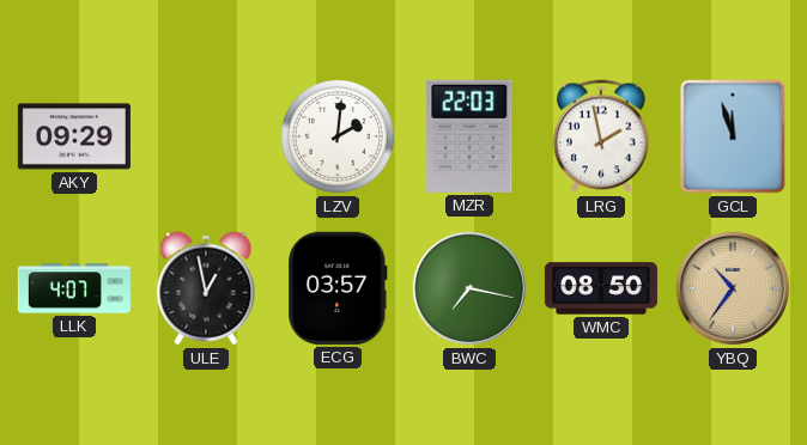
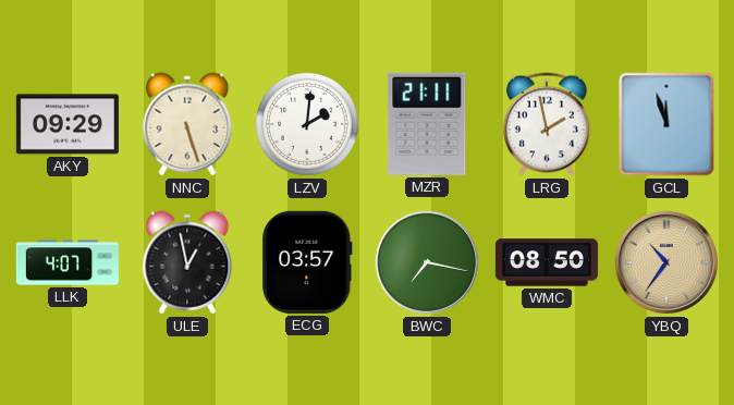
NNC: none -> 5:27
MZR: 22:03 -> 21:11
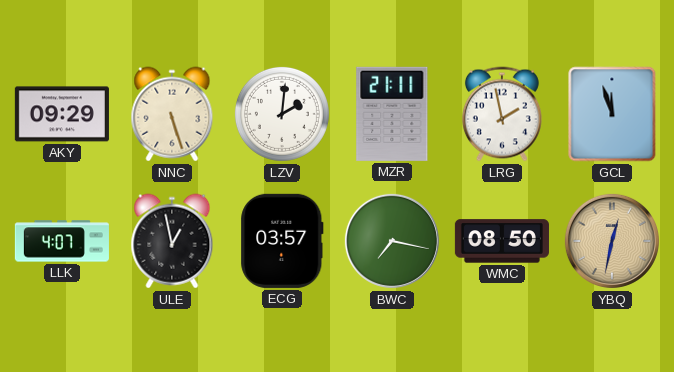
YBQ: 10:36 -> 12:32
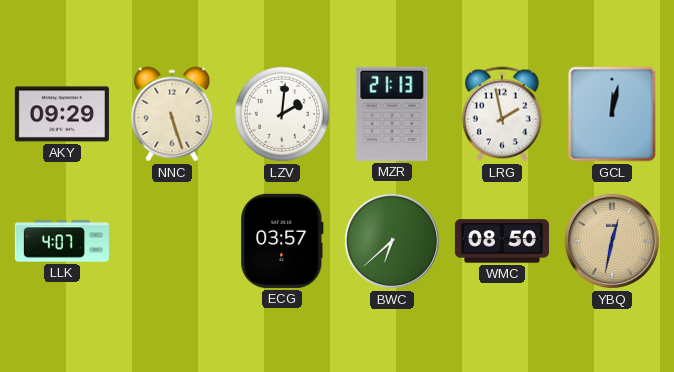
MZR: 21:11 -> 21:13
GCL: 11:57 -> 12:02
ULE: 12:58 -> none
BWC: 7:17 -> 6:38
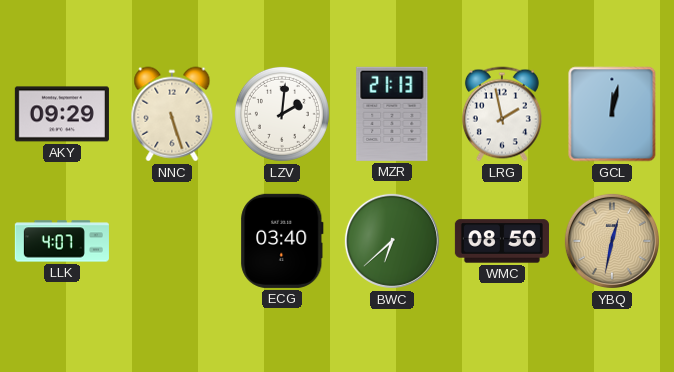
ECG: 03:57 -> 03:40
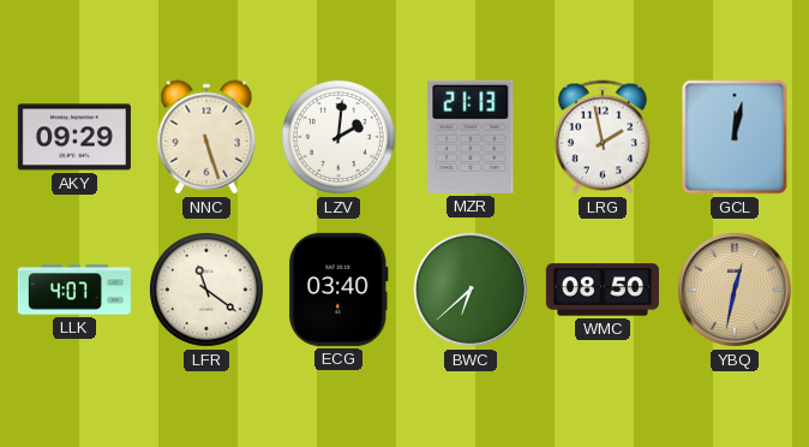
LFR: none -> 11:21
